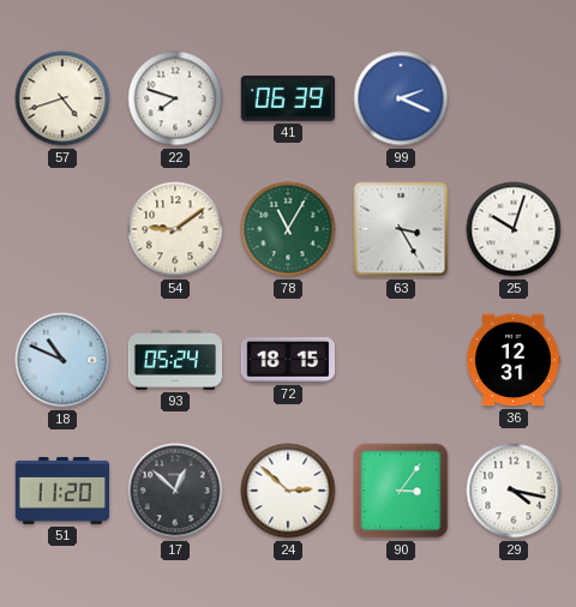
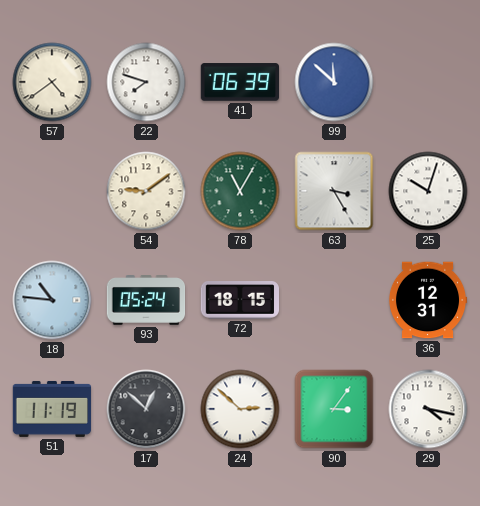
57: 4:42 -> 4:39
99: 2:19 -> 11:52
18: 10:49 -> 10:46
51: 11:20 -> 11:19
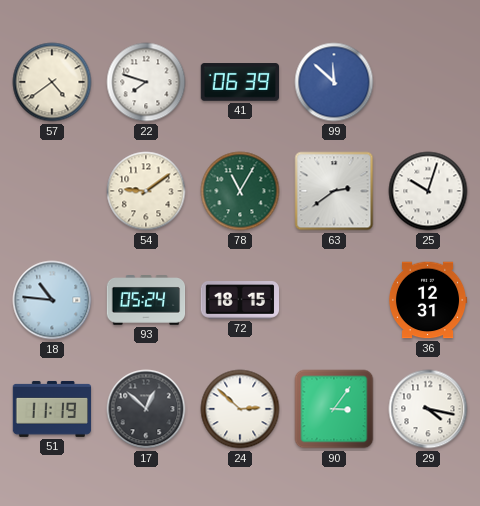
63: 3:25 -> 2:39
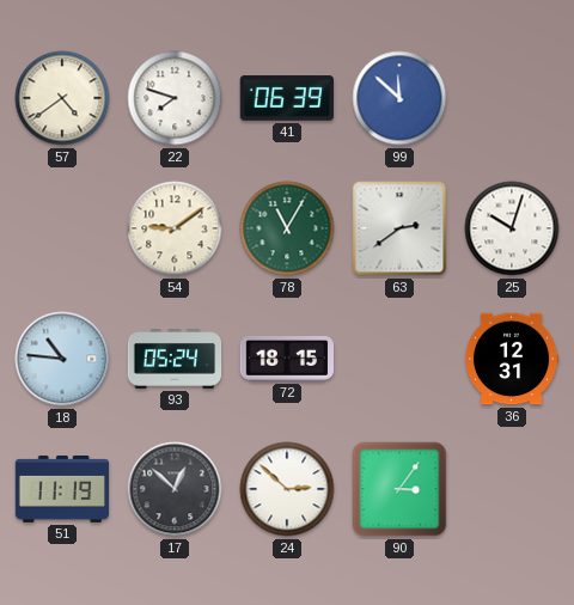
29: 4:17 -> none
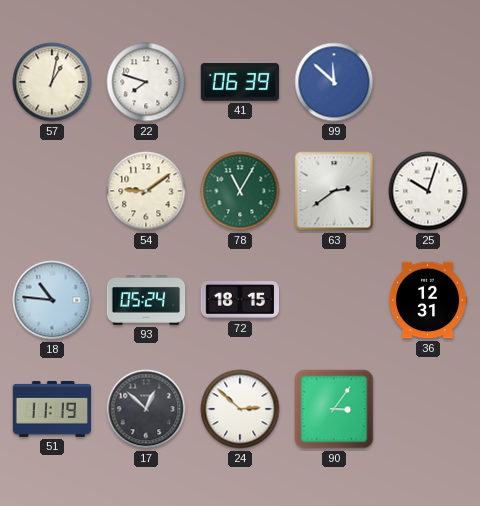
57: 4:39 -> 1:02
